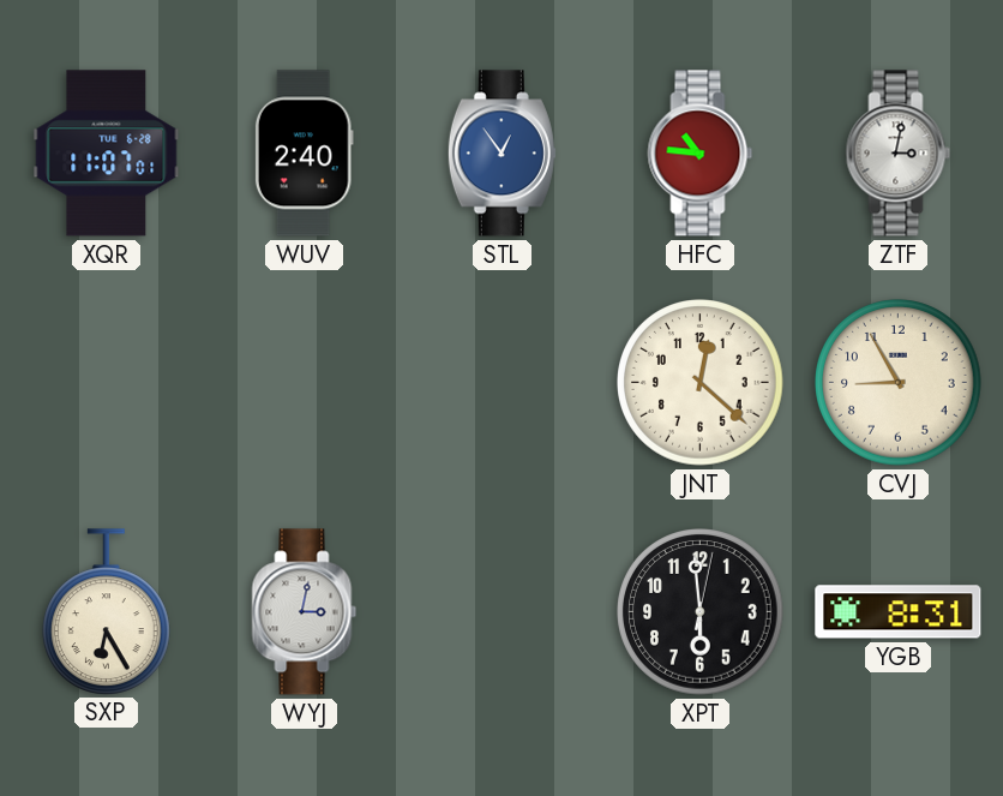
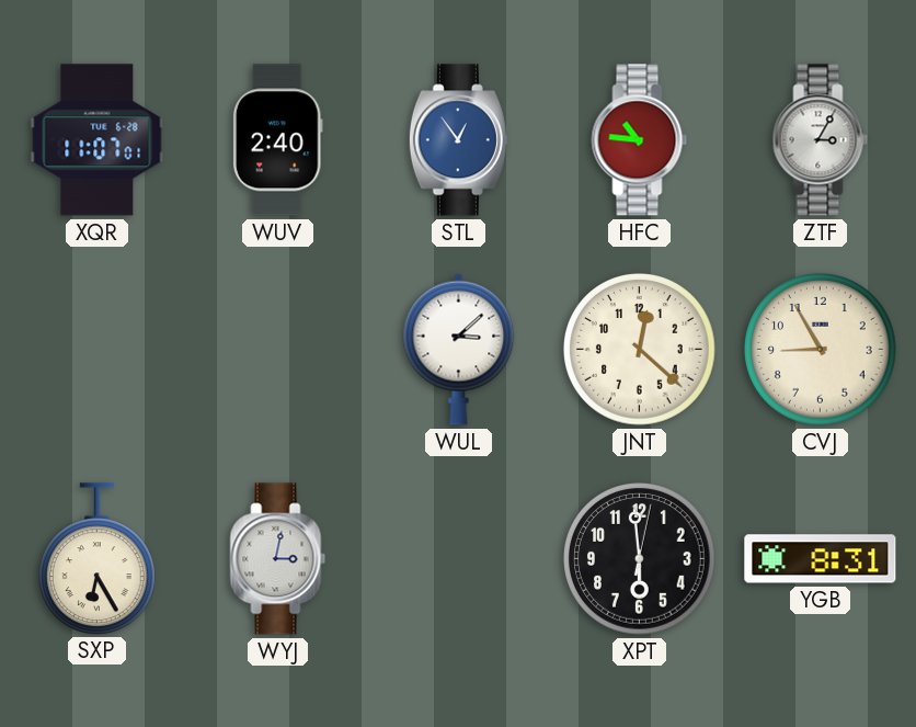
ZTF: 3:02 -> 3:05
WUL: none -> 3:08
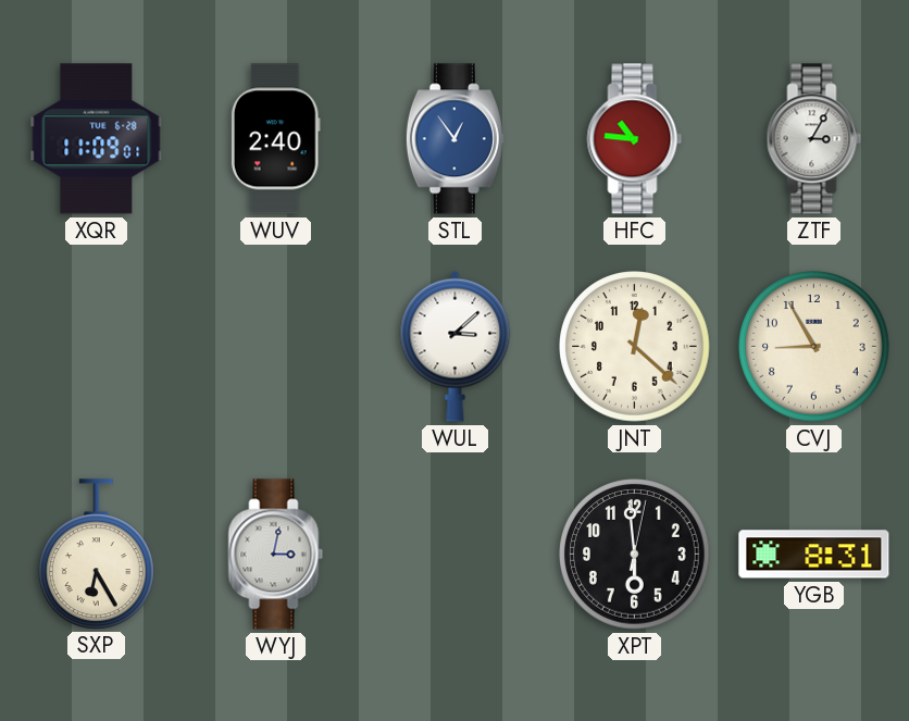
XQR: 11:07 -> 11:09
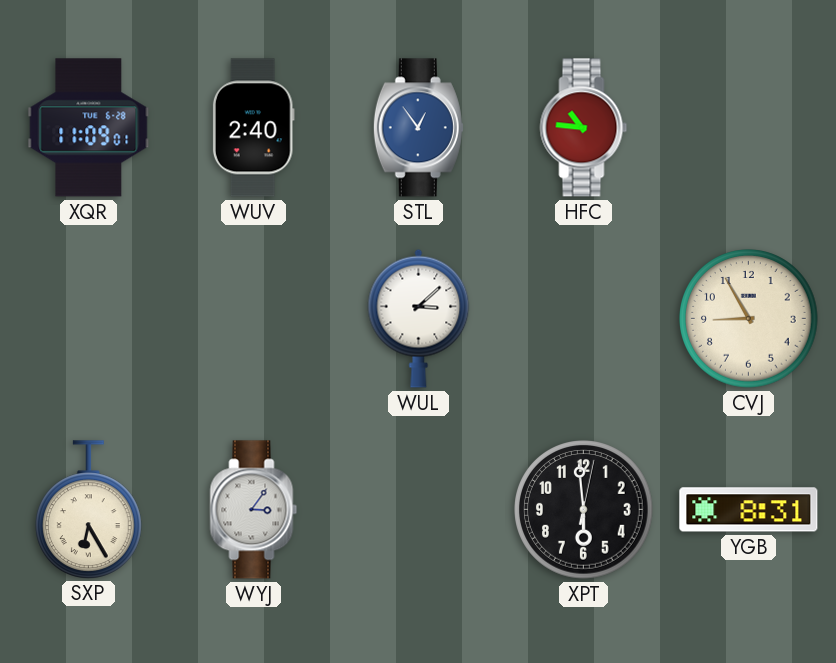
ZTF: 3:05 -> none
JNT: 12:22 -> none
WYJ: 3:02 -> 3:06
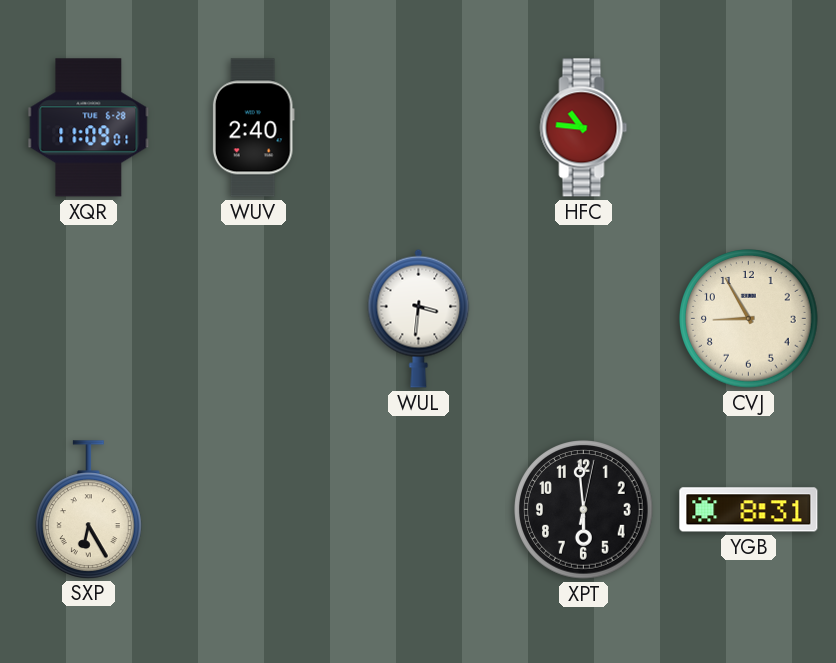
STL: 12:54 -> none
WUL: 3:08 -> 3:31
WYJ: 3:06 -> none
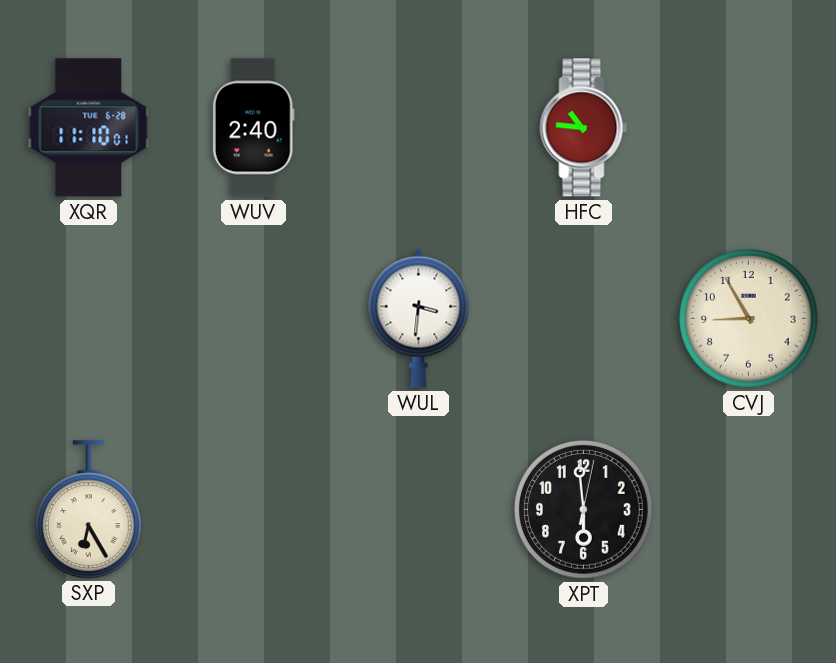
XQR: 11:09 -> 11:10
YGB: 8:31 -> none
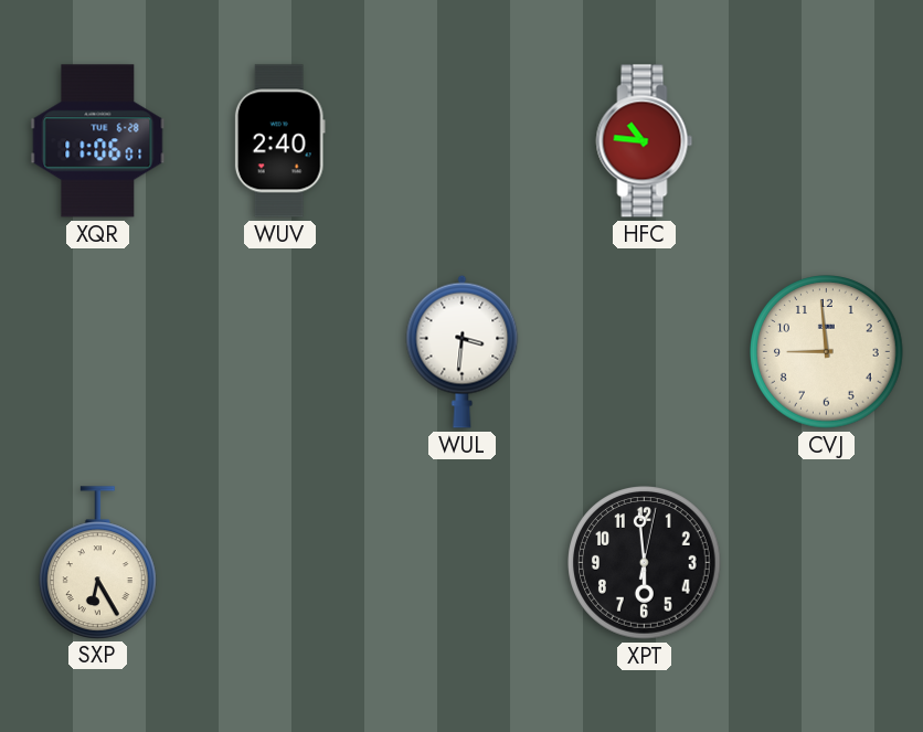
XQR: 11:10 -> 11:06
CVJ: 8:55 -> 8:59
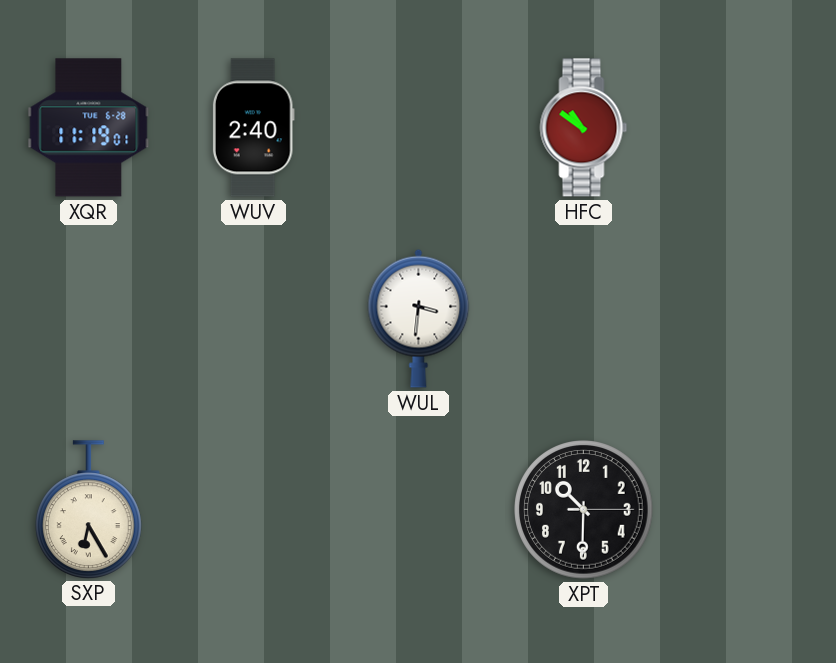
XQR: 11:06 -> 11:19
HFC: 10:46 -> 10:51
CVJ: 8:59 -> none
XPT: 5:59 -> 10:30
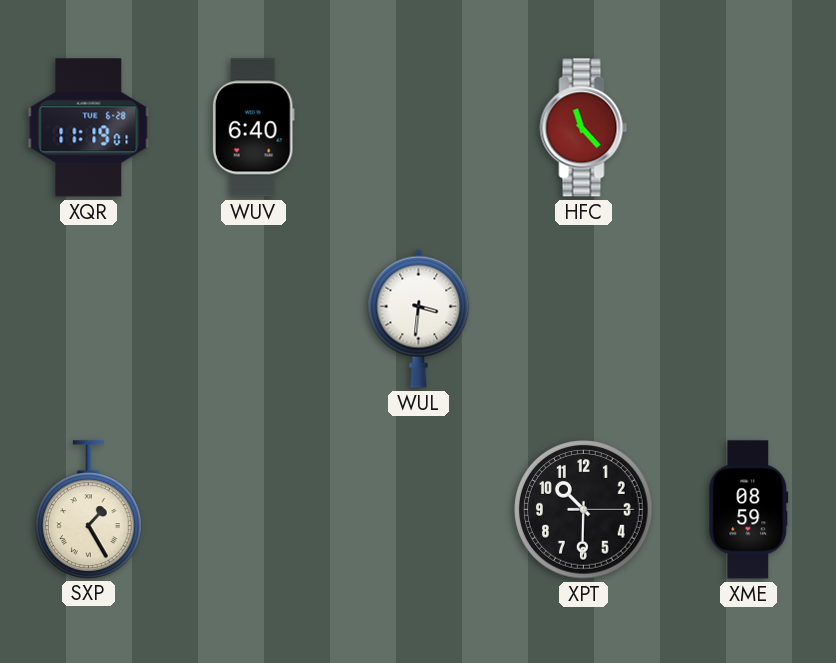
WUV: 2:40 -> 6:40
HFC: 10:51 -> 11:23
SXP: 6:25 -> 1:25
XME: none -> 08:59
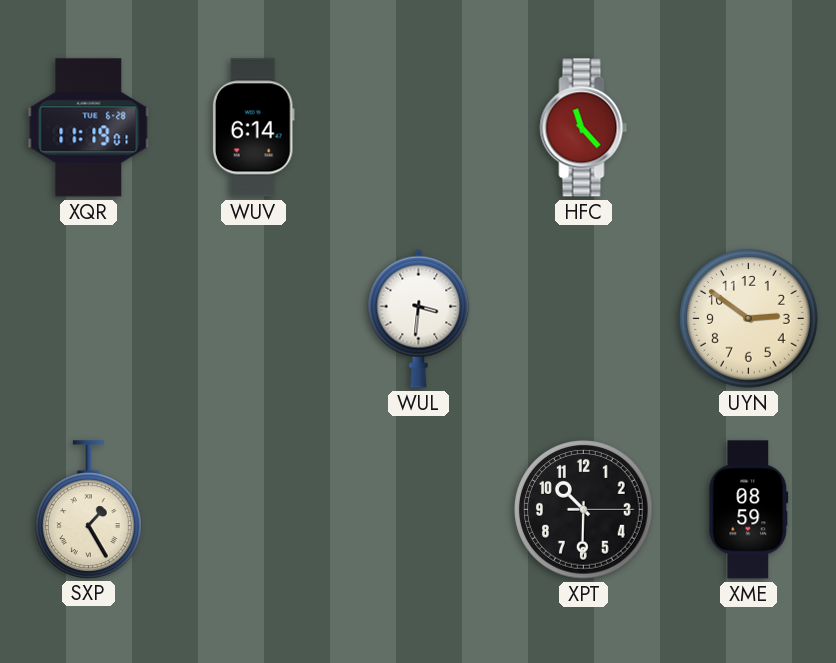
WUV: 6:40 -> 6:14
UYN: none -> 2:51
